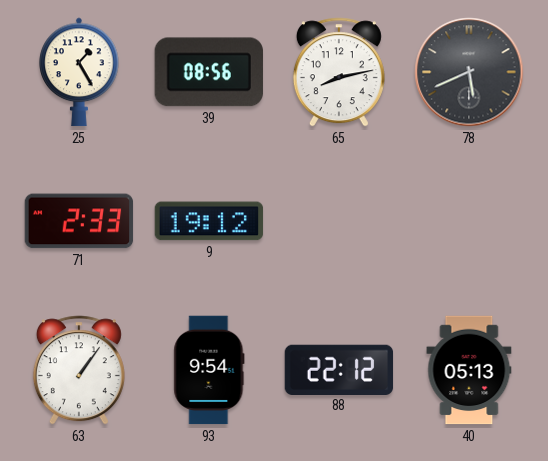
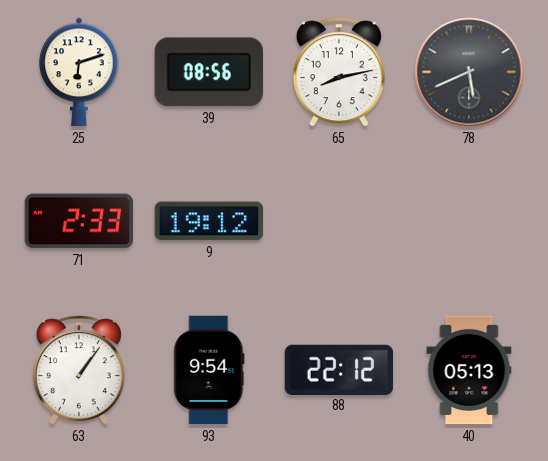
25: 1:25 -> 6:12
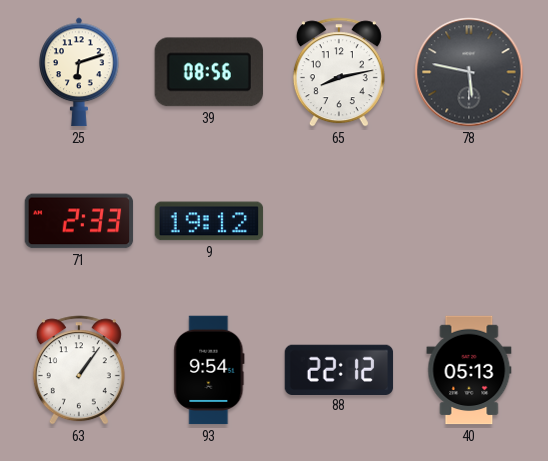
78: 5:41 -> 5:47
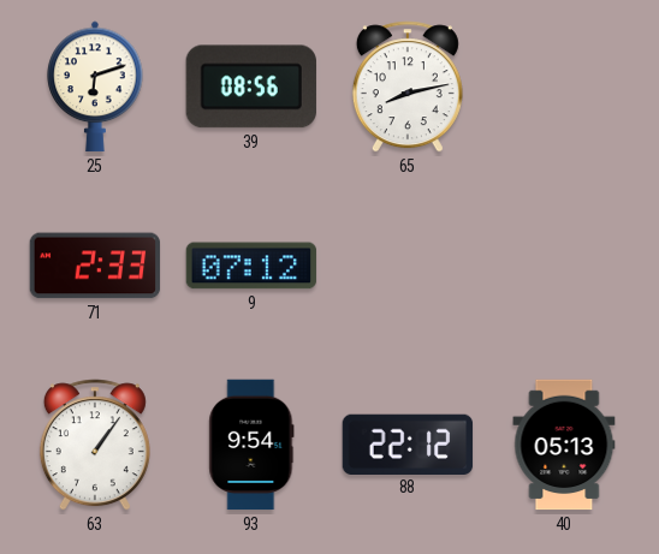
78: 5:47 -> none
9: 19:12 -> 07:12
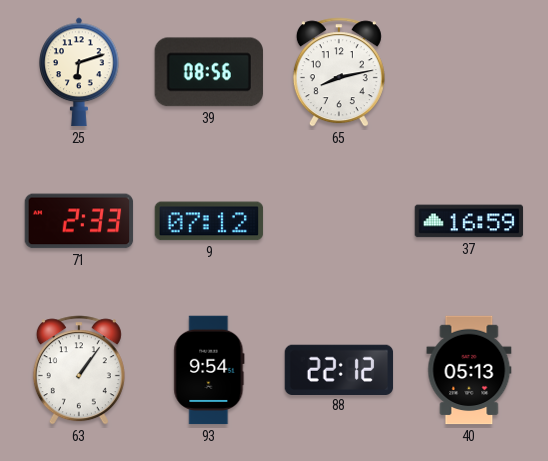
37: none -> 16:59
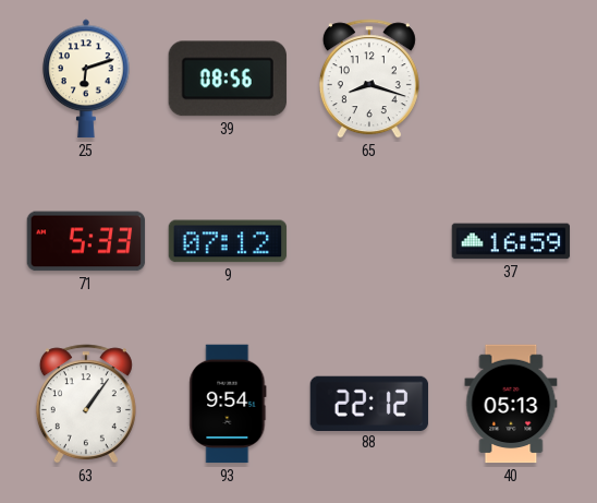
65: 8:13 -> 8:18
71: 2:33 -> 5:33
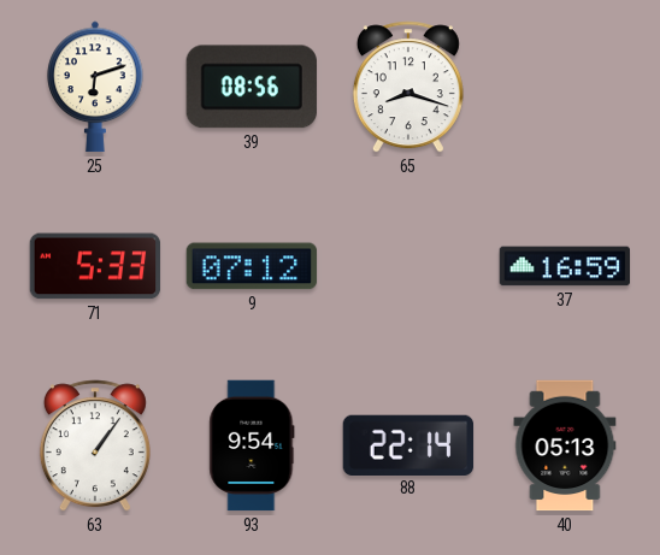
88: 22:12 -> 22:14
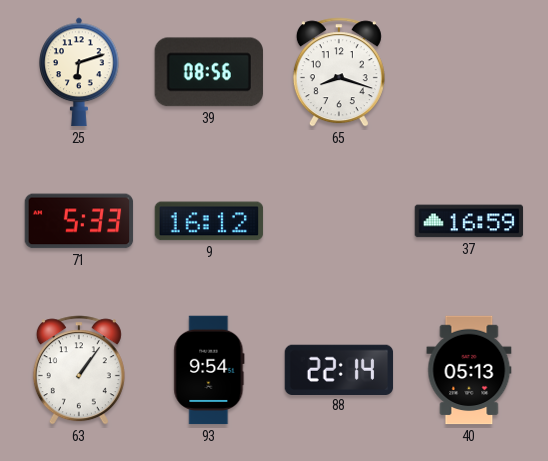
9: 07:12 -> 16:12
